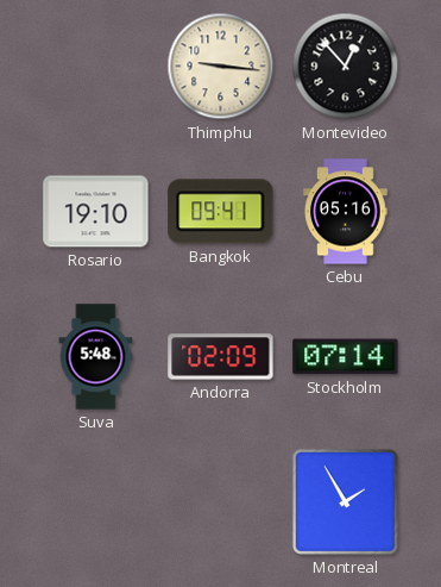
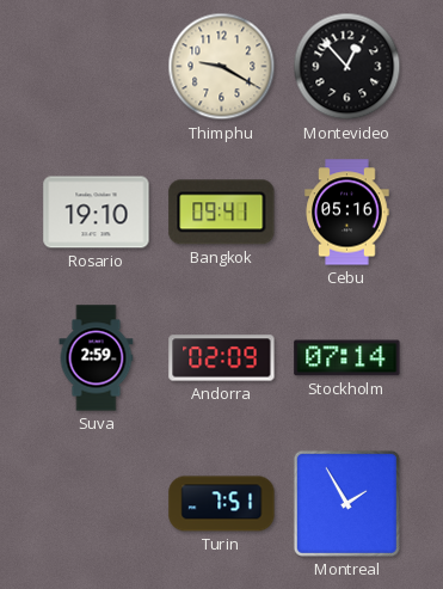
Thimphu: 9:16 -> 9:20
Suva: 5:48 -> 2:59
Turin: none -> 7:51
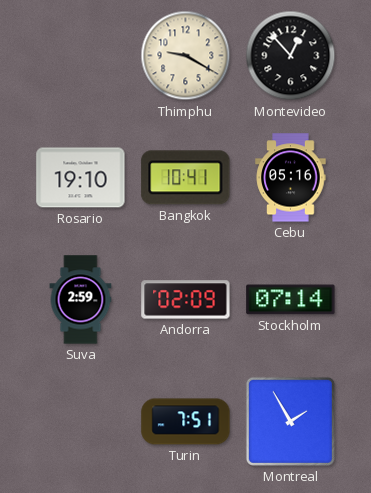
Bangkok: 09:41 -> 10:41
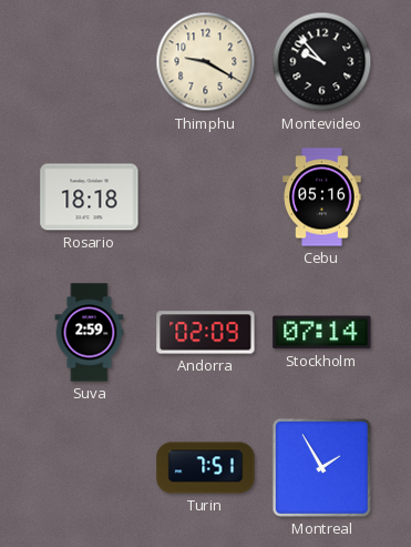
Montevideo: 12:53 -> 9:53
Rosario: 19:10 -> 18:18
Bangkok: 10:41 -> none
